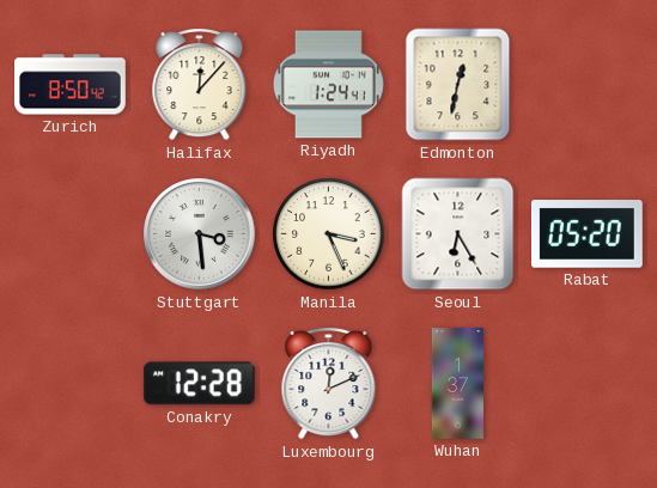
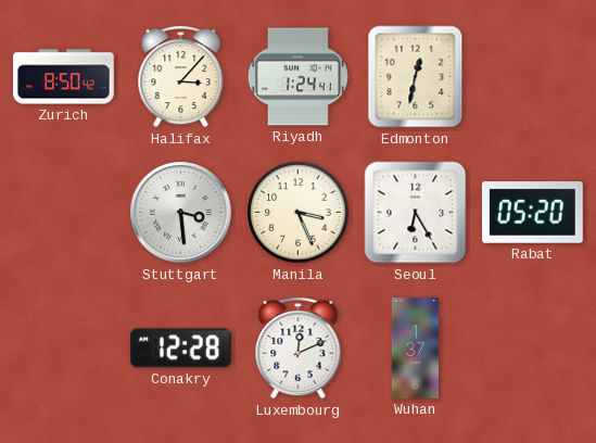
Halifax: 12:07 -> 3:07
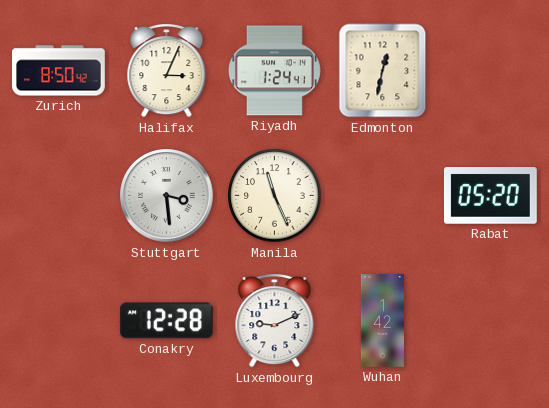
Halifax: 3:07 -> 3:04
Manila: 3:26 -> 11:26
Seoul: 6:25 -> none
Luxembourg: 12:11 -> 9:11
Wuhan: 1:37 -> 1:42
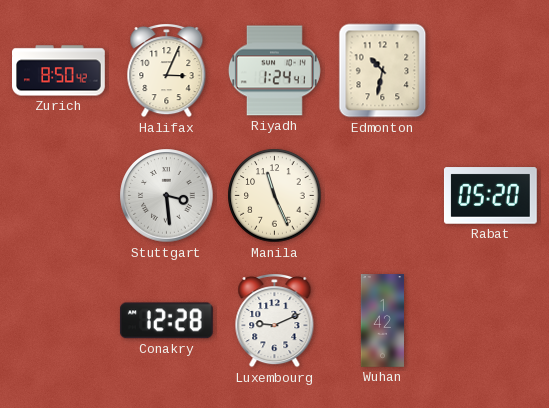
Edmonton: 12:32 -> 10:32
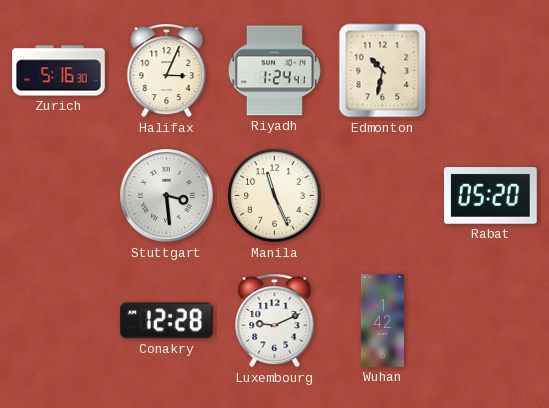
Zurich: 8:50 -> 5:16
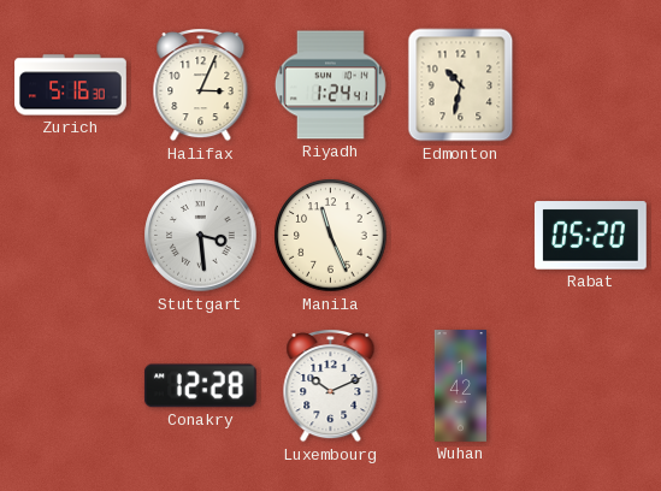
Luxembourg: 9:11 -> 10:11
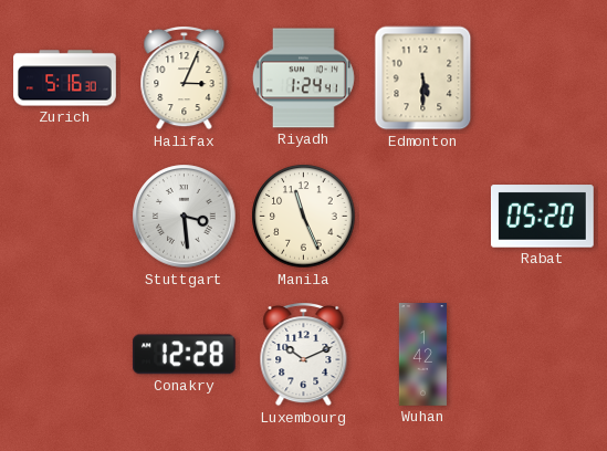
Edmonton: 10:32 -> 5:30
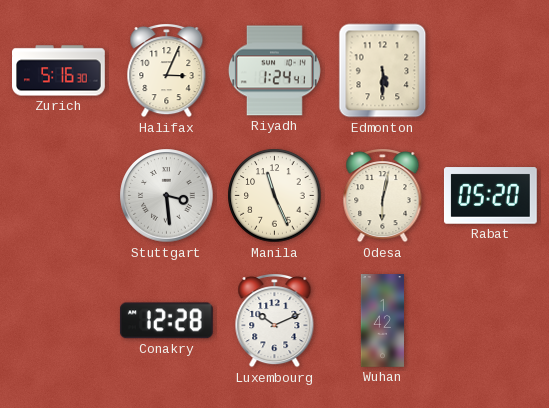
Odesa: none -> 6:02
